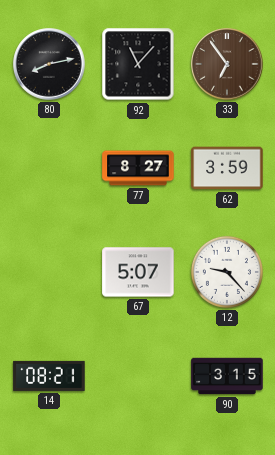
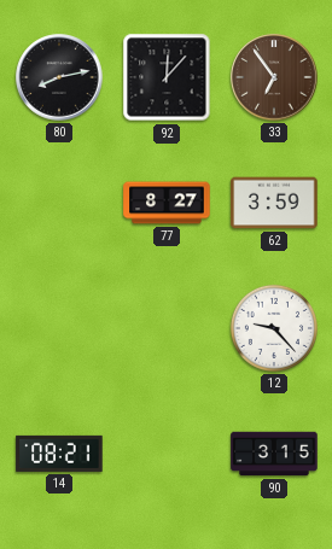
92: 11:07 -> 12:07
67: 5:07 -> none
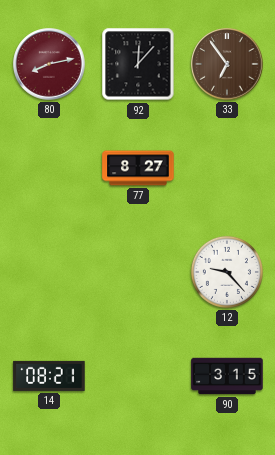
80 dial: black -> burgundy
62: 3:59 -> none
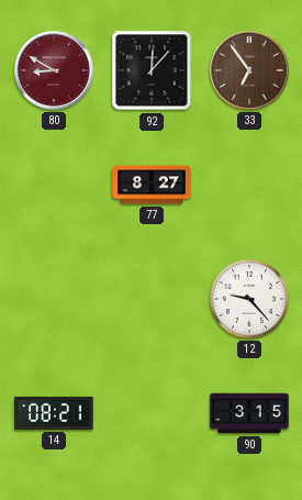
80: 8:13 -> 8:50
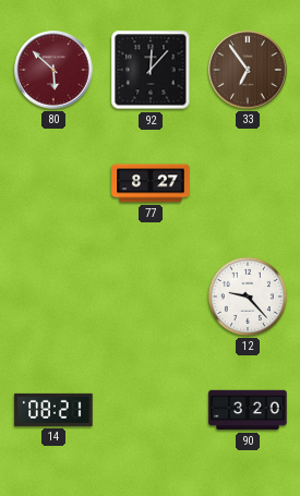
80: 8:50 -> 5:52
90: 3:15 -> 3:20
